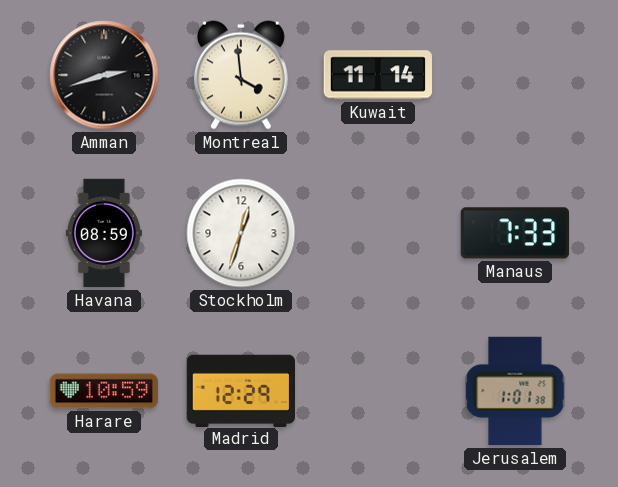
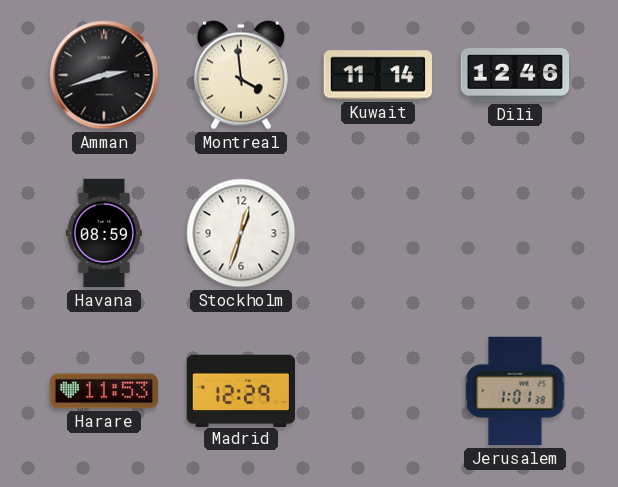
Dili: none -> 12:46
Manaus: 7:33 -> none
Harare: 10:59 -> 11:53
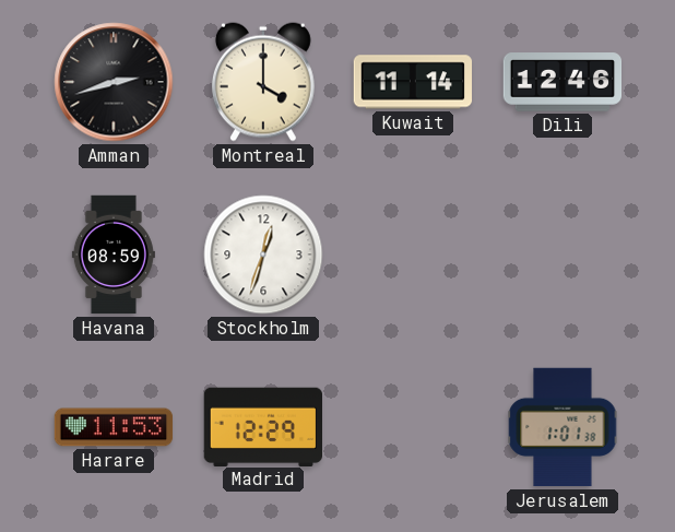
Montreal: 3:59 -> 4:00
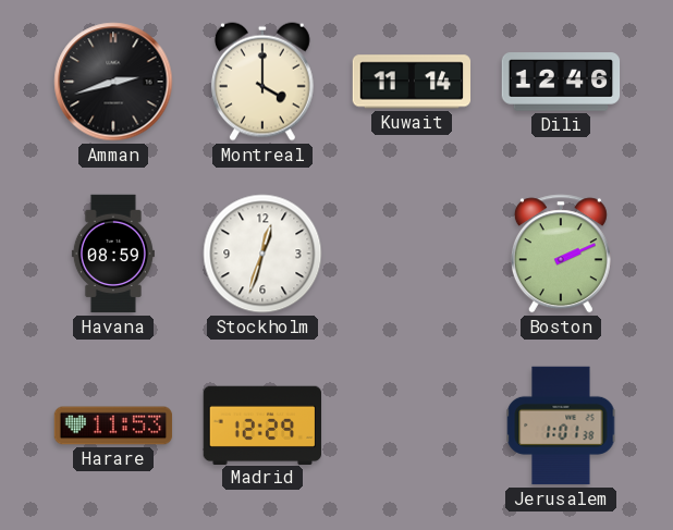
Boston: none -> 2:11
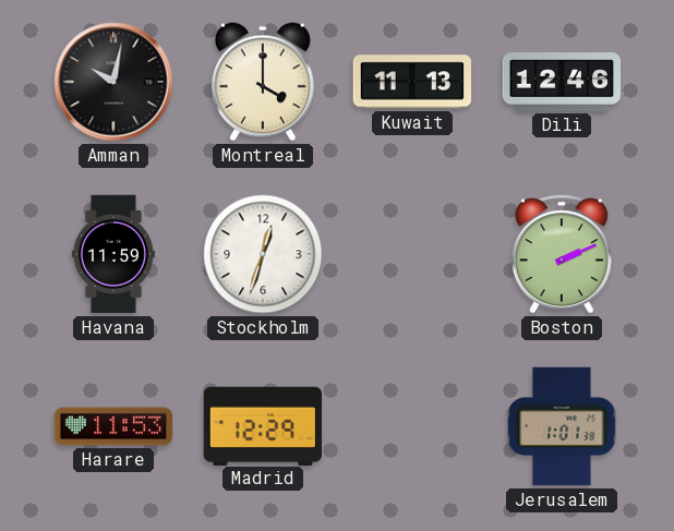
Amman: 2:42 -> 10:02
Kuwait: 11:14 -> 11:13
Havana: 08:59 -> 11:59
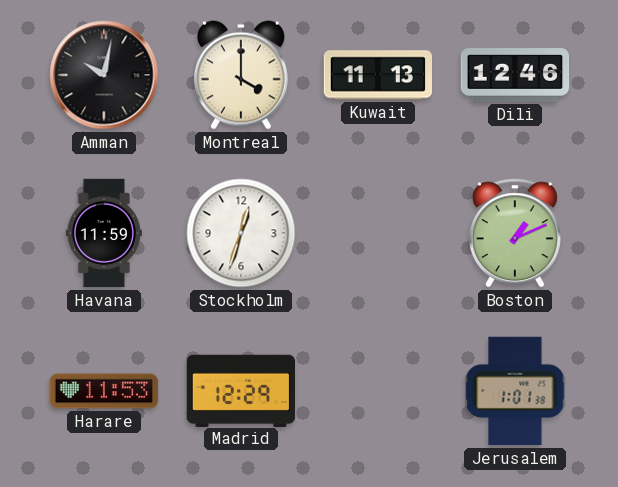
Boston: 2:11 -> 1:11
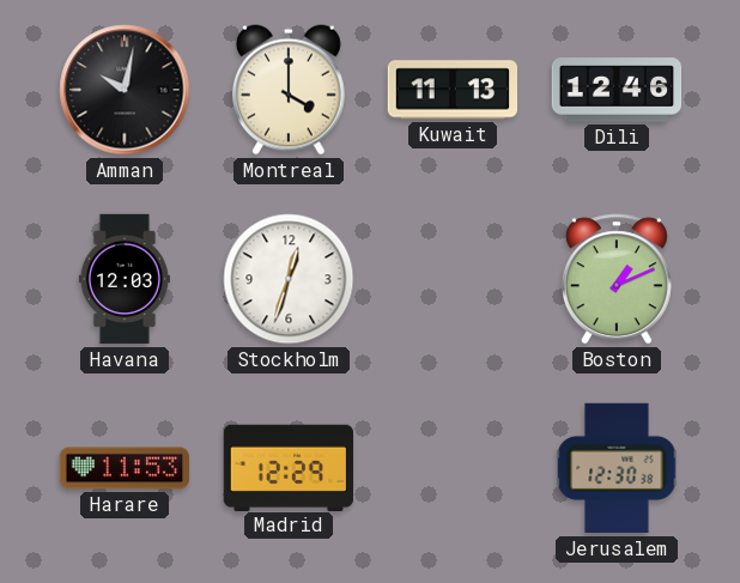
Havana: 11:59 -> 12:03
Jerusalem: 1:01 -> 12:30
